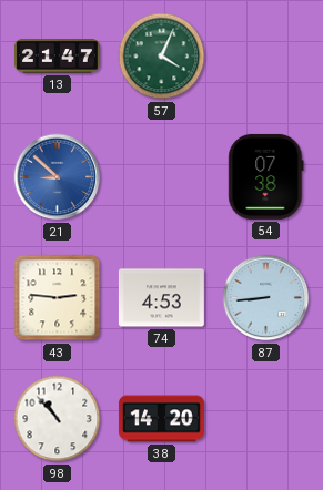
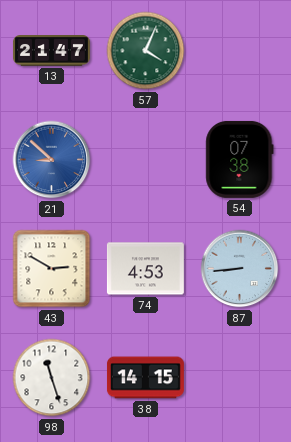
43: 2:46 -> 2:50
98: 10:53 -> 11:27
38: 14:20 -> 14:15
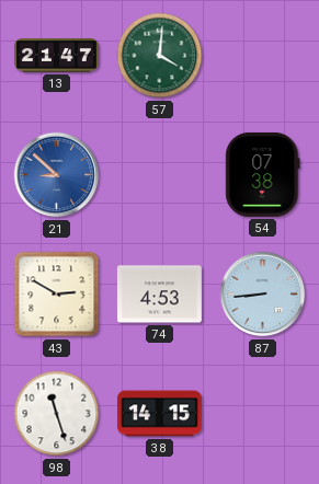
57: 4:04 -> 4:01
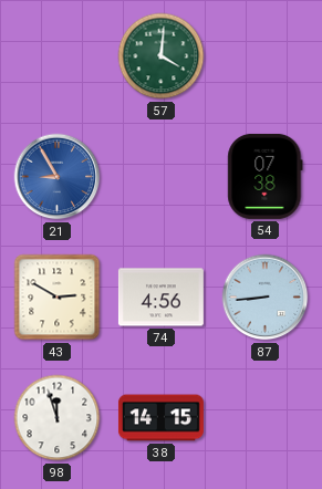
13: 21:47 -> none
21: 8:52 -> 8:55
74: 4:53 -> 4:56
98: 11:27 -> 11:57
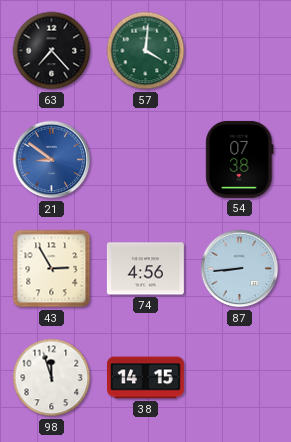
63: none -> 7:23
21: 8:55 -> 8:51
43: 2:50 -> 2:55
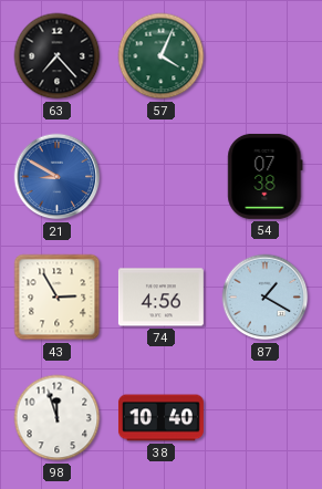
57: 4:01 -> 4:04
21: 8:51 -> 8:50
87: 8:44 -> 1:20
38: 14:15 -> 10:40
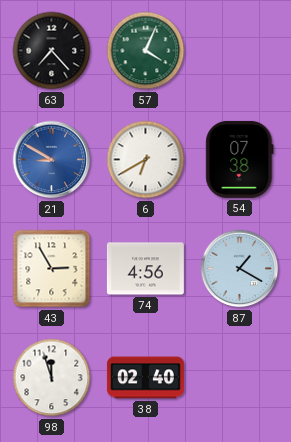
6: none -> 6:40
38: 10:40 -> 02:40
